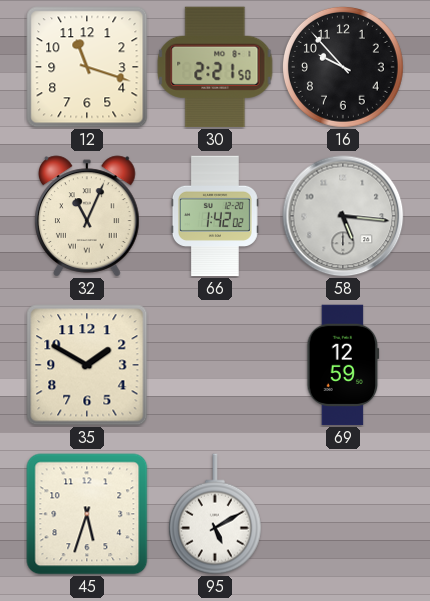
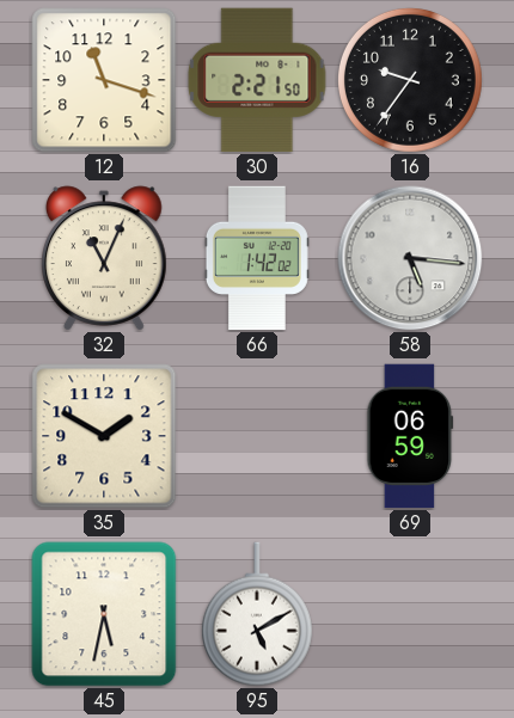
16: 9:53 -> 9:36
69: 12:59 -> 06:59
45: 5:33 -> 5:32
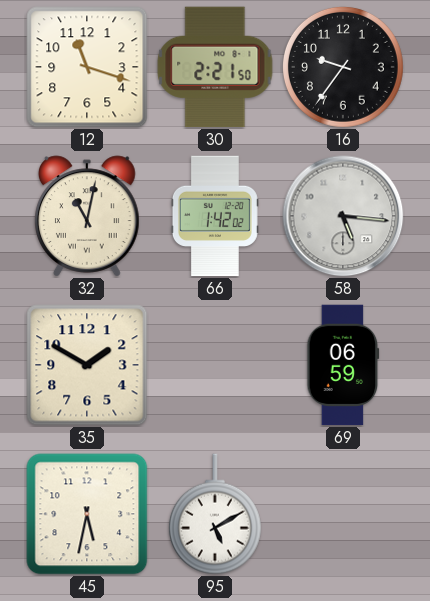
32: 11:04 -> 11:02
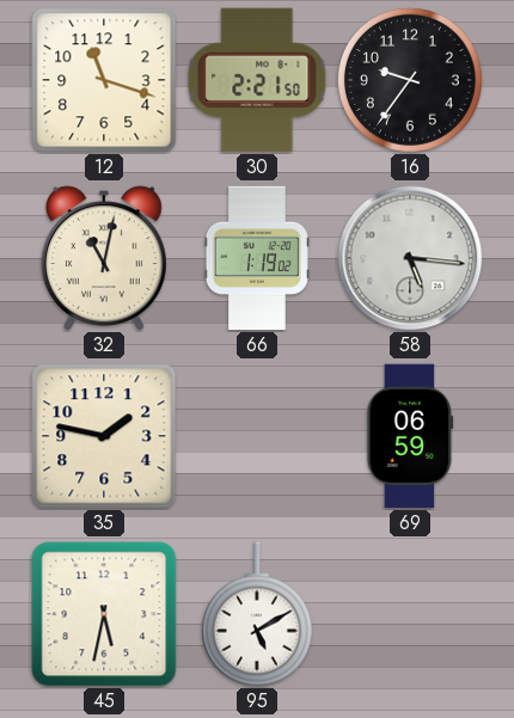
66: 1:42 -> 1:19
35: 1:50 -> 1:47
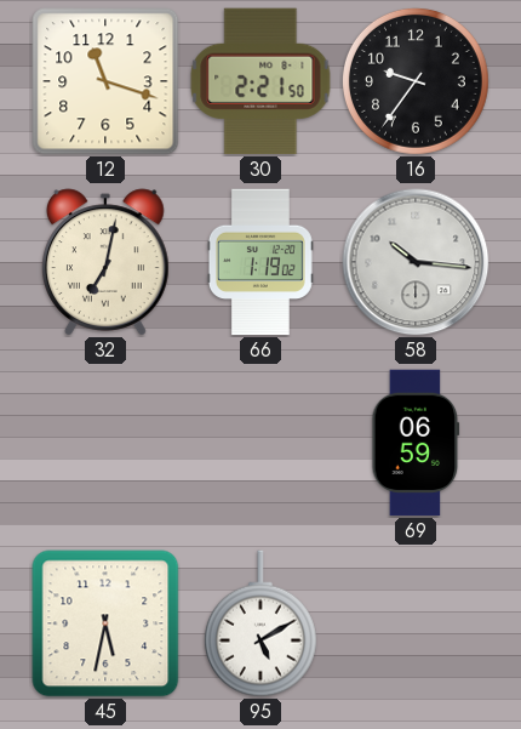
32: 11:02 -> 7:02
58: 5:16 -> 10:16
35: 1:47 -> none
